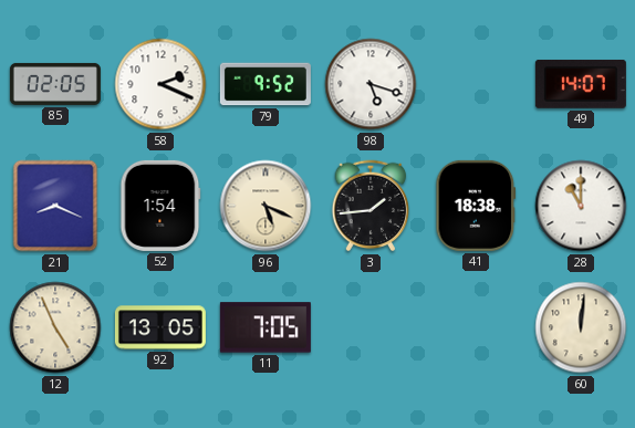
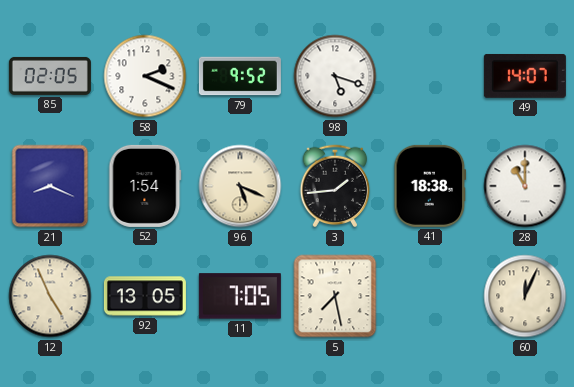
5: none -> 7:28
60: 12:01 -> 12:04
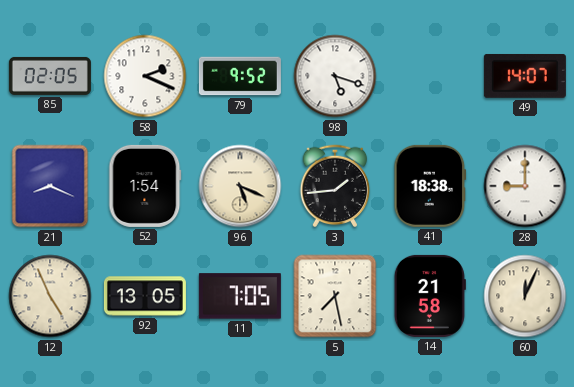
28: 11:00 -> 9:00
14: none -> 21:58
